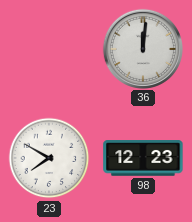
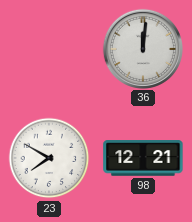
98: 12:23 -> 12:21
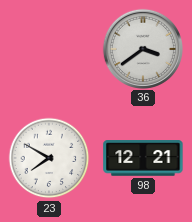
36: 12:01 -> 3:39
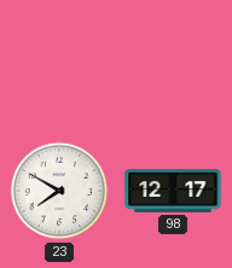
36: 3:39 -> none
98: 12:21 -> 12:17
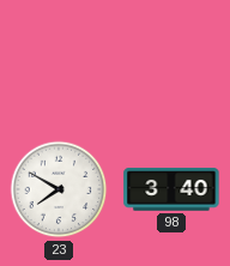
98: 12:17 -> 3:40
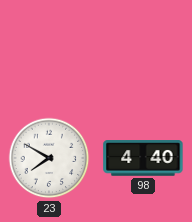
98: 3:40 -> 4:40
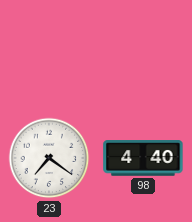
23: 7:50 -> 7:21
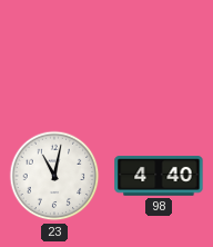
23: 7:21 -> 11:02
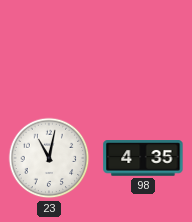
98: 4:40 -> 4:35
